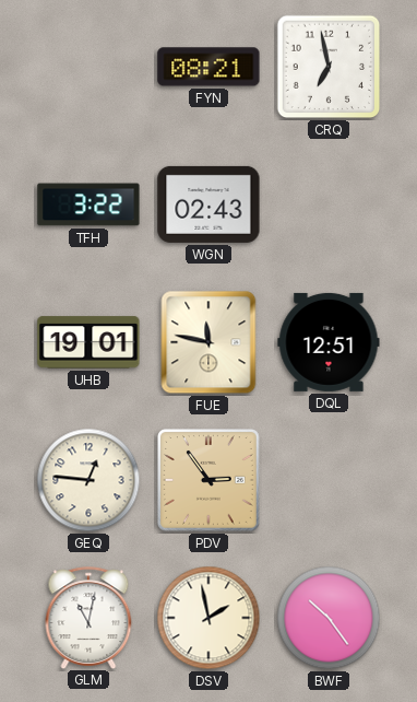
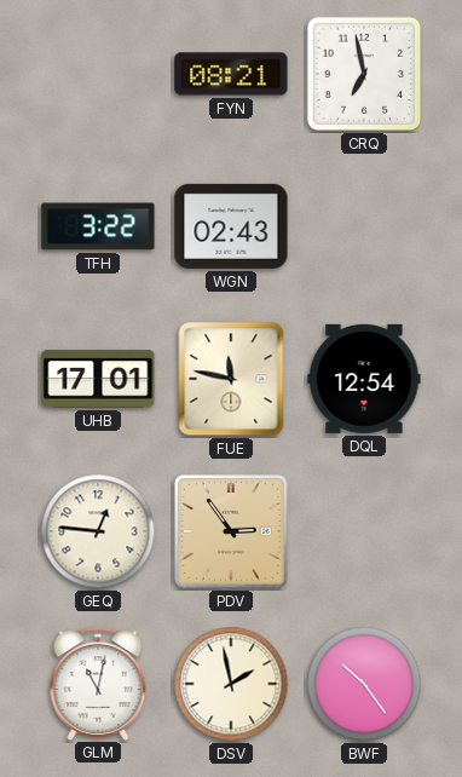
UHB: 19:01 -> 17:01
DQL: 12:51 -> 12:54
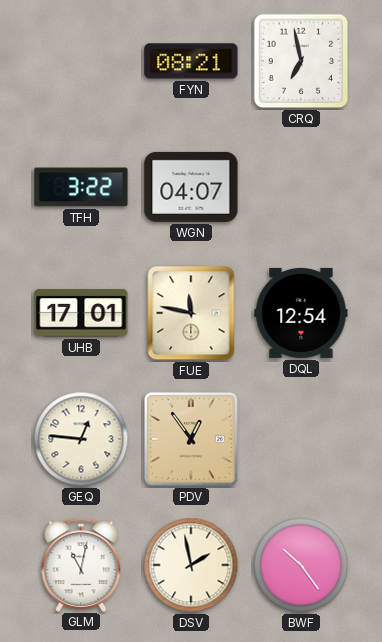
WGN: 02:43 -> 04:07
PDV: 2:54 -> 12:54
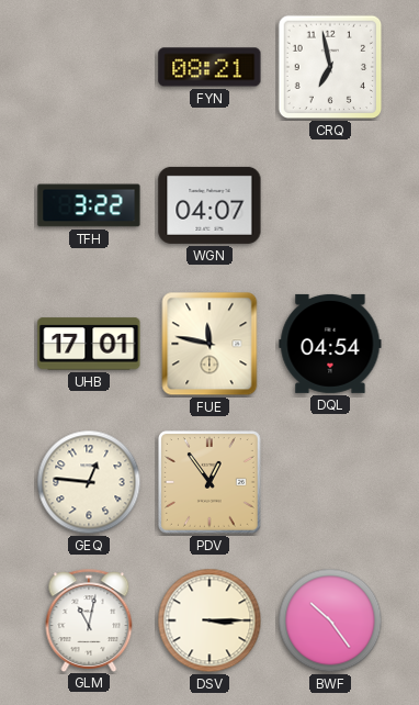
DQL: 12:54 -> 04:54
DSV: 1:58 -> 3:15
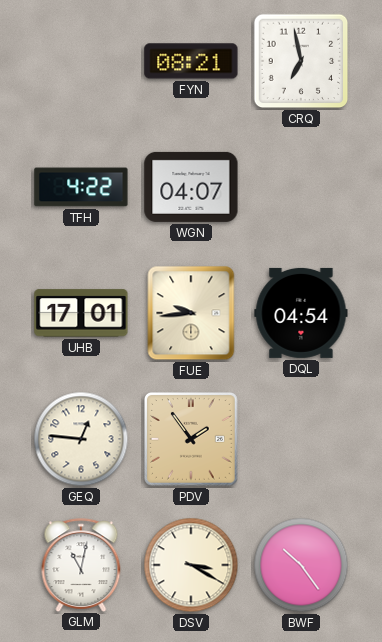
TFH: 3:22 -> 4:22
FUE: 11:47 -> 9:44
PDV: 12:54 -> 1:54
DSV: 3:15 -> 3:20
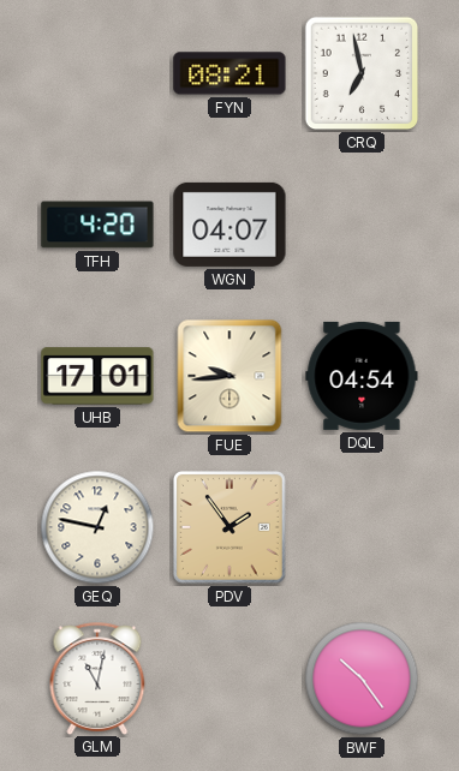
TFH: 4:22 -> 4:20
GEQ: 12:46 -> 12:47
DSV: 3:20 -> none
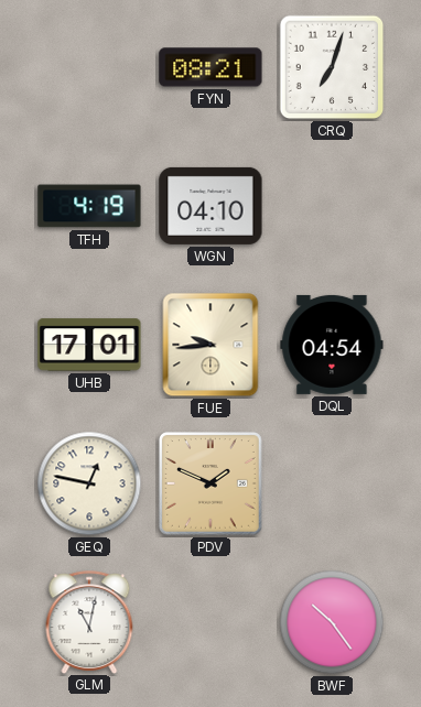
CRQ: 6:58 -> 7:03
TFH: 4:20 -> 4:19
WGN: 04:07 -> 04:10
PDV: 1:54 -> 1:49
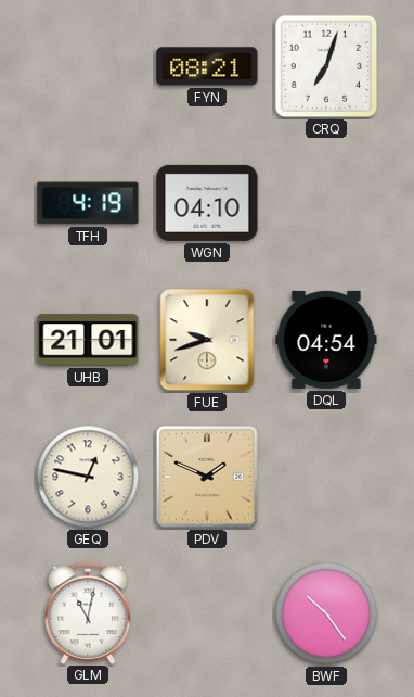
UHB: 17:01 -> 21:01
FUE: 9:44 -> 9:42
